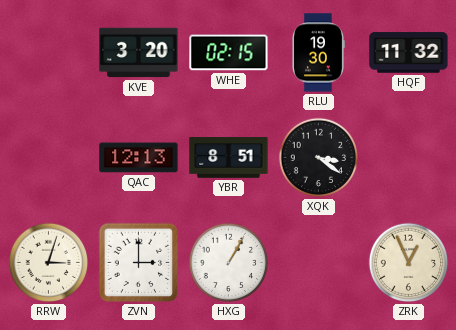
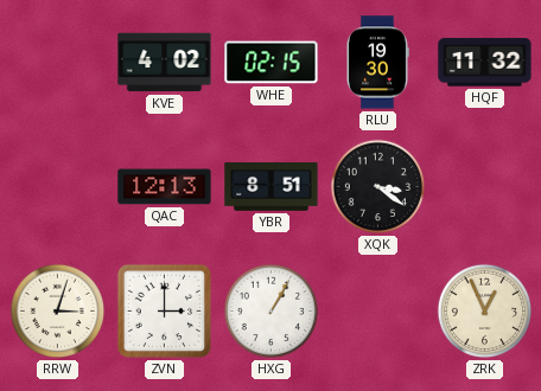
KVE: 3:20 -> 4:02
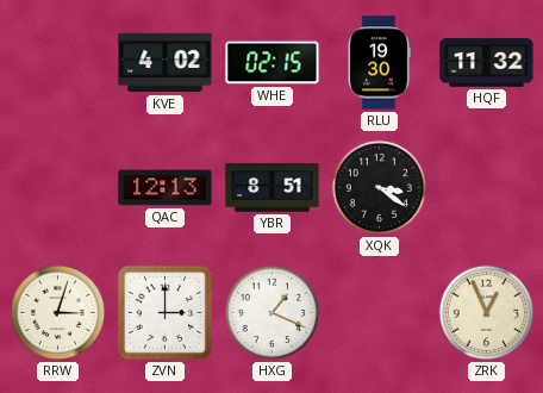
HXG: 1:05 -> 1:19
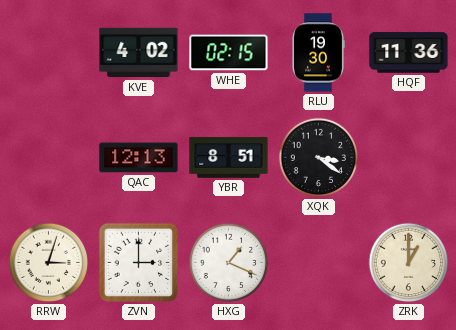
HQF: 11:32 -> 11:36
ZRK: 12:56 -> 1:00
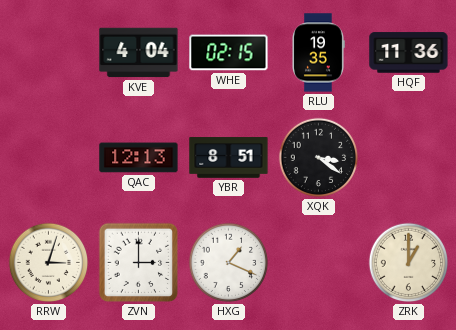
KVE: 4:02 -> 4:04
RLU: 19:30 -> 19:35
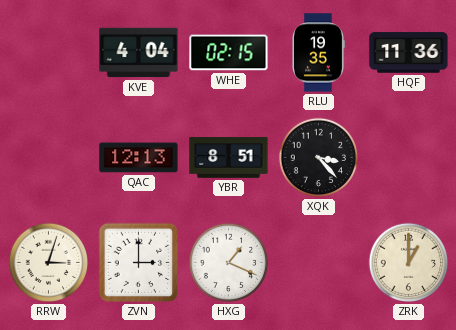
XQK: 3:21 -> 3:23
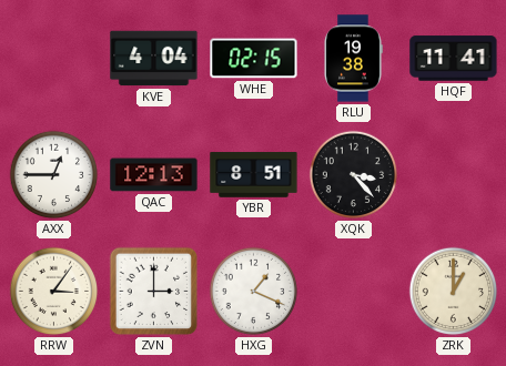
RLU: 19:35 -> 19:38
HQF: 11:36 -> 11:41
AXX: none -> 12:45
RRW: 3:03 -> 3:06
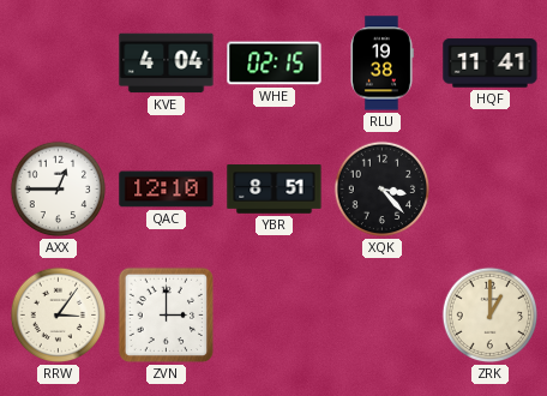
QAC: 12:13 -> 12:10
HXG: 1:19 -> none
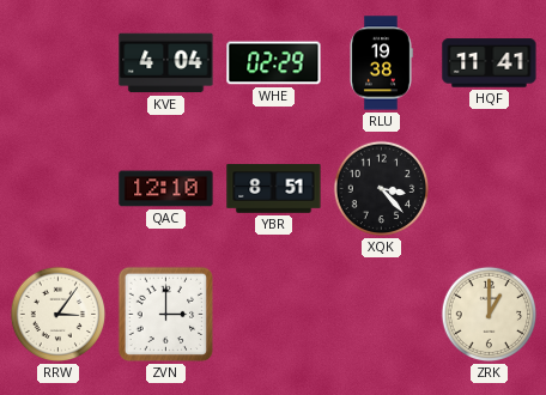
WHE: 02:15 -> 02:29
AXX: 12:45 -> none
